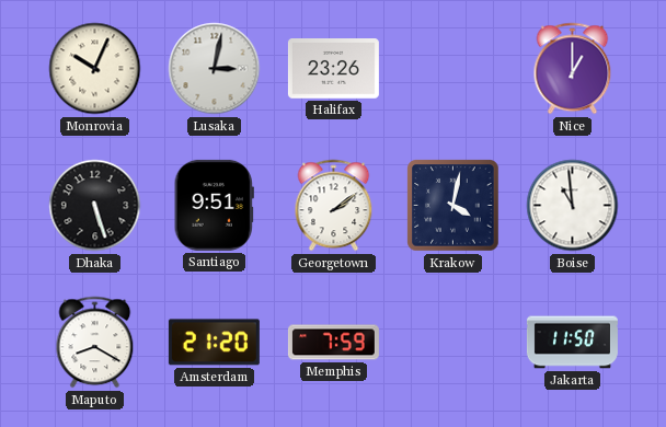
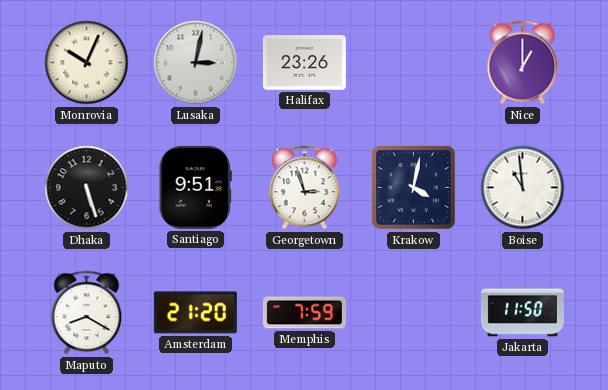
Georgetown: 2:09 -> 2:57
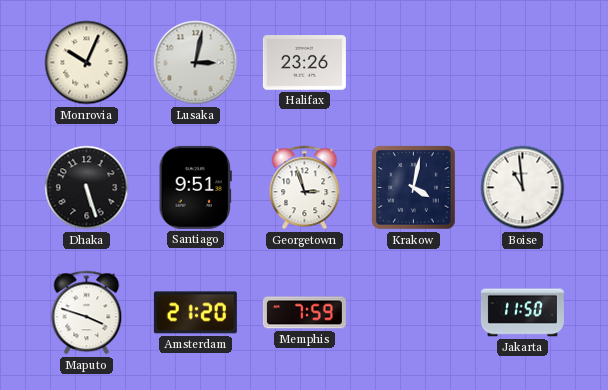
Nice: 1:00 -> none
Maputo: 8:20 -> 3:48
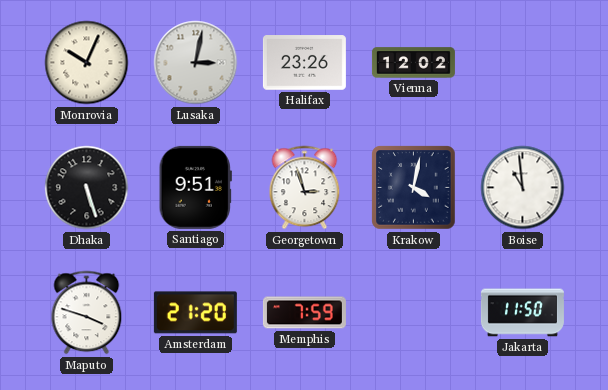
Vienna: none -> 12:02
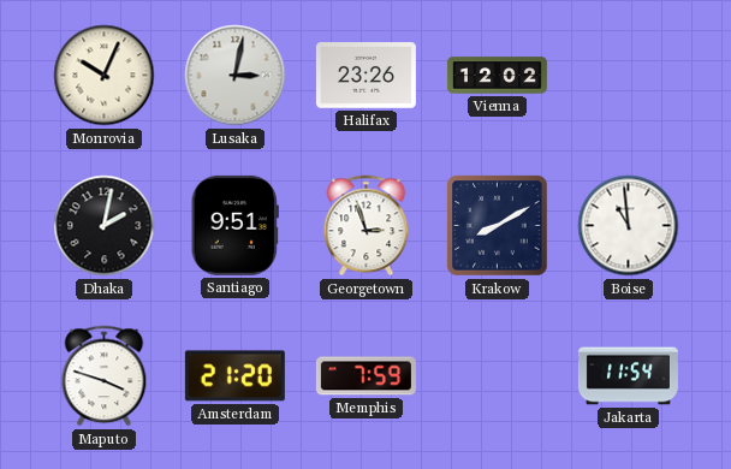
Dhaka: 5:27 -> 2:02
Krakow: 4:02 -> 8:10
Jakarta: 11:50 -> 11:54
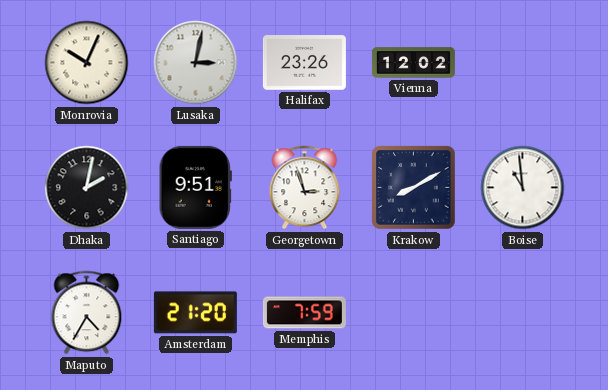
Maputo: 3:48 -> 4:35
Jakarta: 11:54 -> none
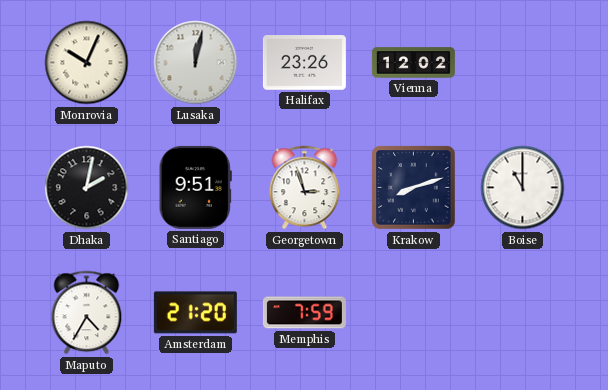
Lusaka: 3:02 -> 12:02
Krakow: 8:10 -> 8:12
Boise: 10:59 -> 11:00
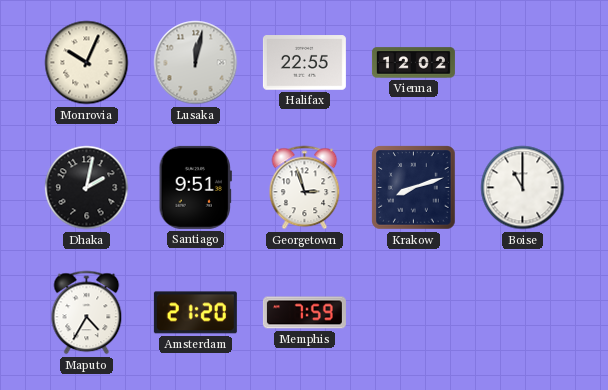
Halifax: 23:26 -> 22:55
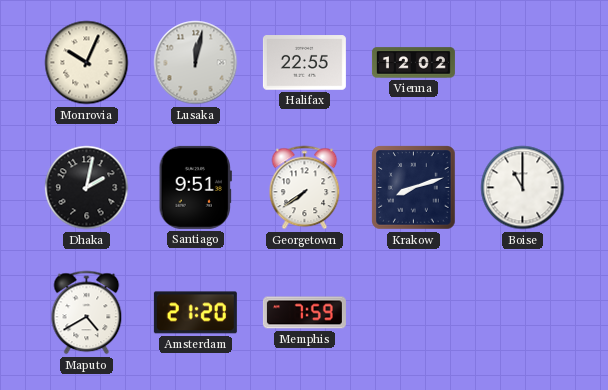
Georgetown: 2:57 -> 7:39
Maputo: 4:35 -> 4:40
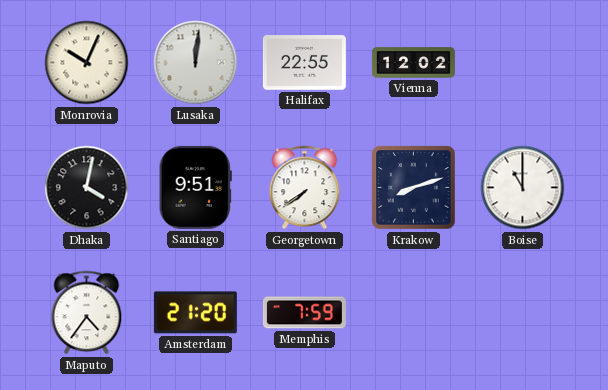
Lusaka: 12:02 -> 12:01
Dhaka: 2:02 -> 4:02
Maputo: 4:40 -> 4:36
